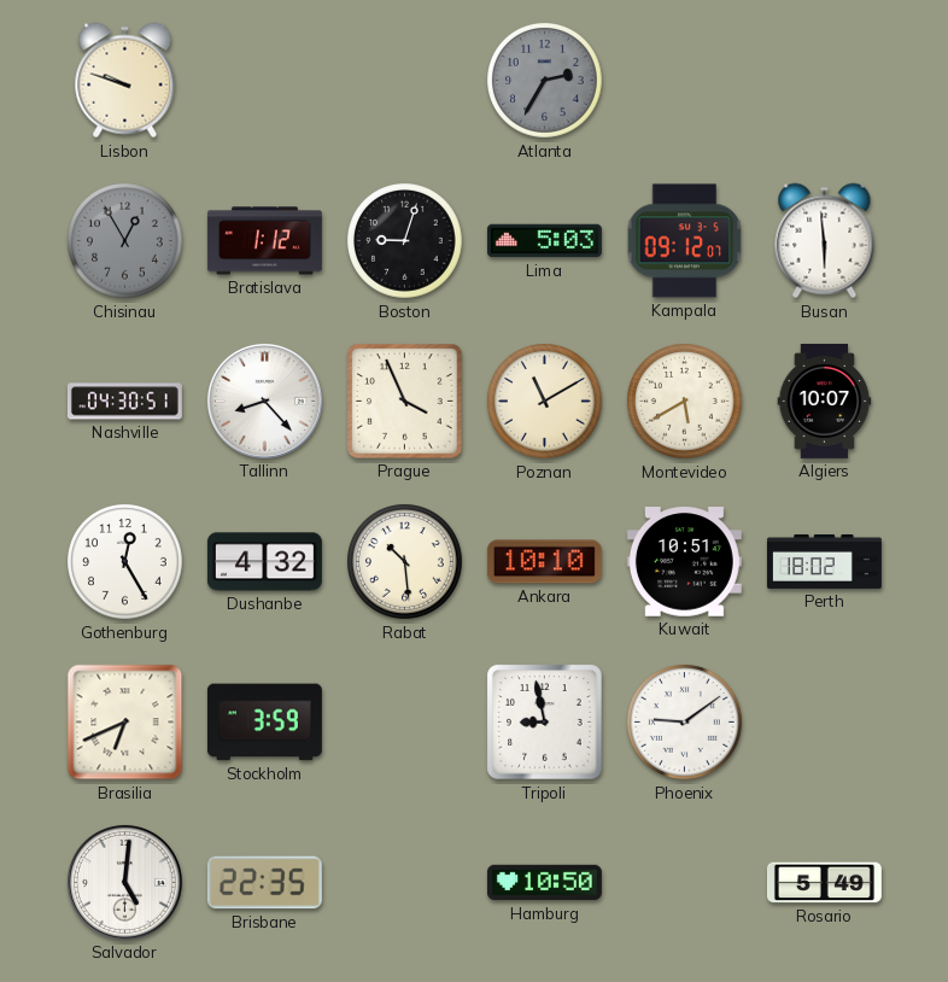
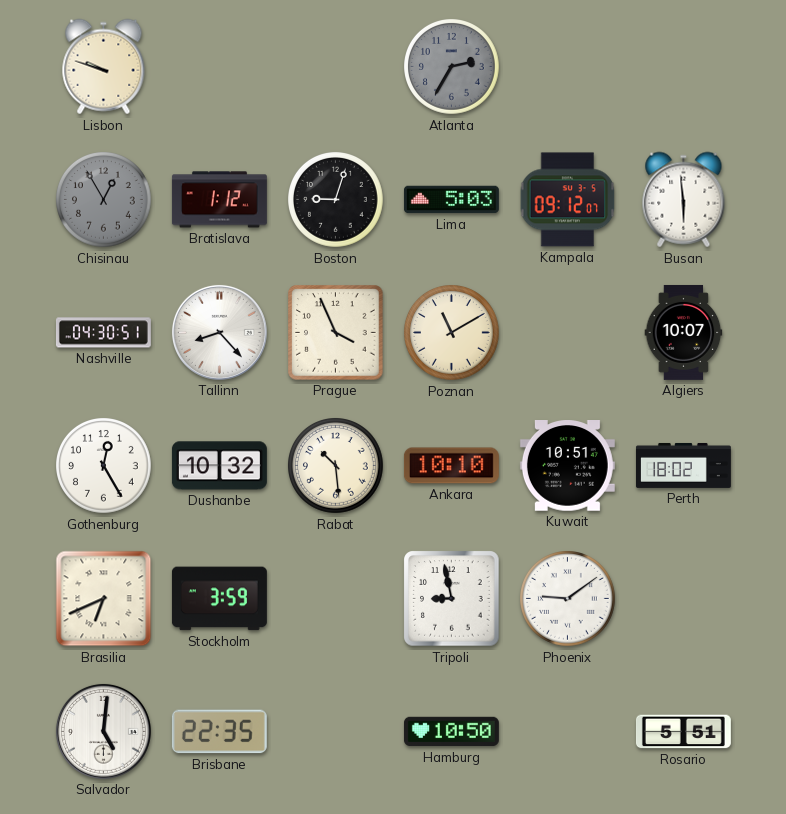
Montevideo: 5:40 -> none
Dushanbe: 4:32 -> 10:32
Rosario: 5:49 -> 5:51
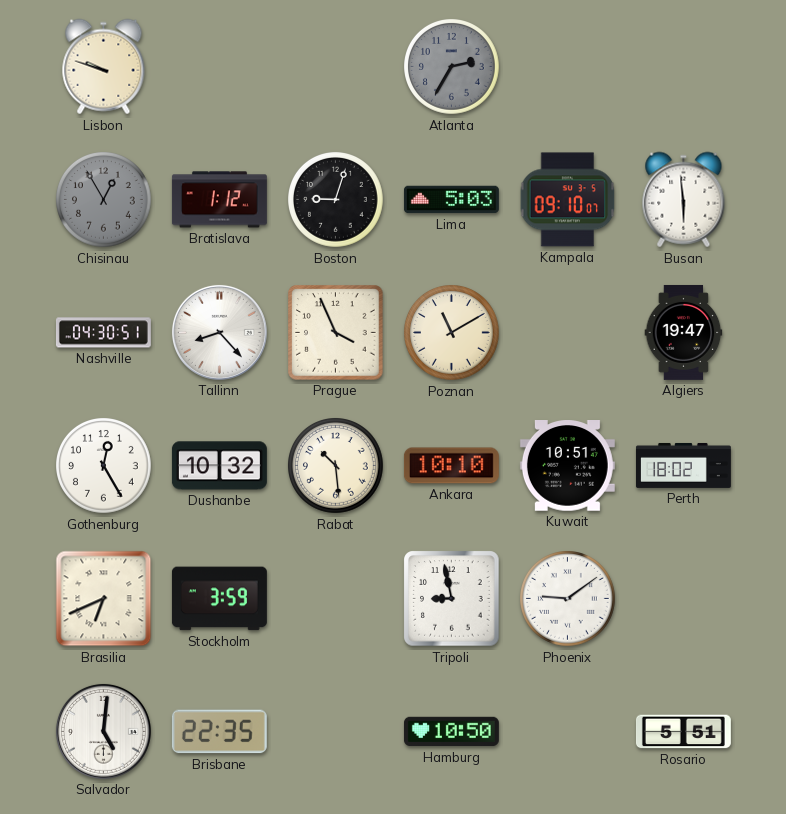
Kampala: 09:12 -> 09:10
Algiers: 10:07 -> 19:47
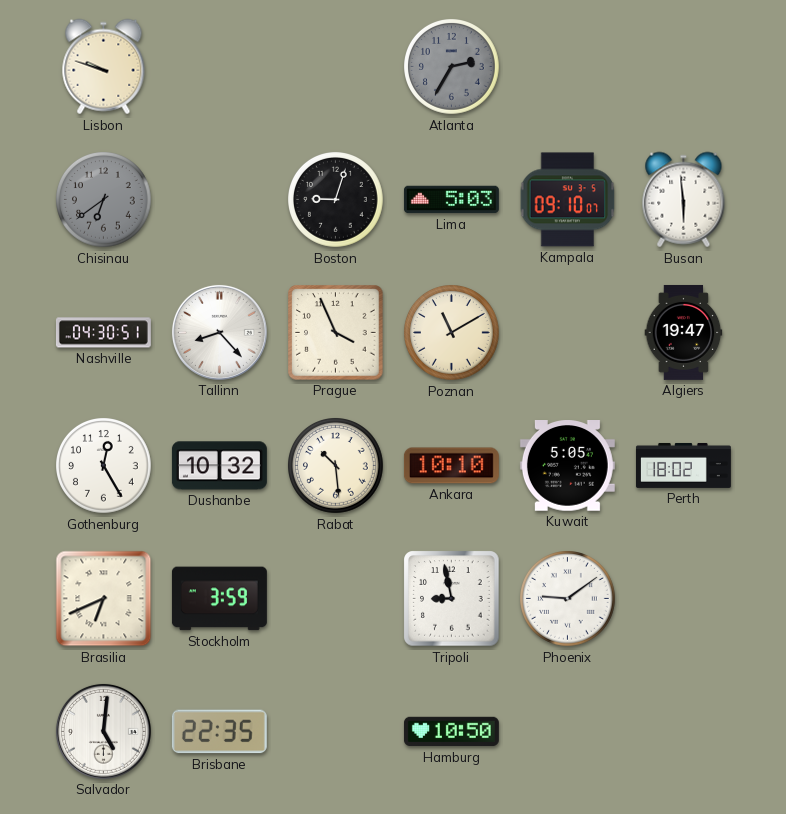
Chisinau: 12:55 -> 6:39
Bratislava: 1:12 -> none
Kuwait: 10:51 -> 5:05
Rosario: 5:51 -> none
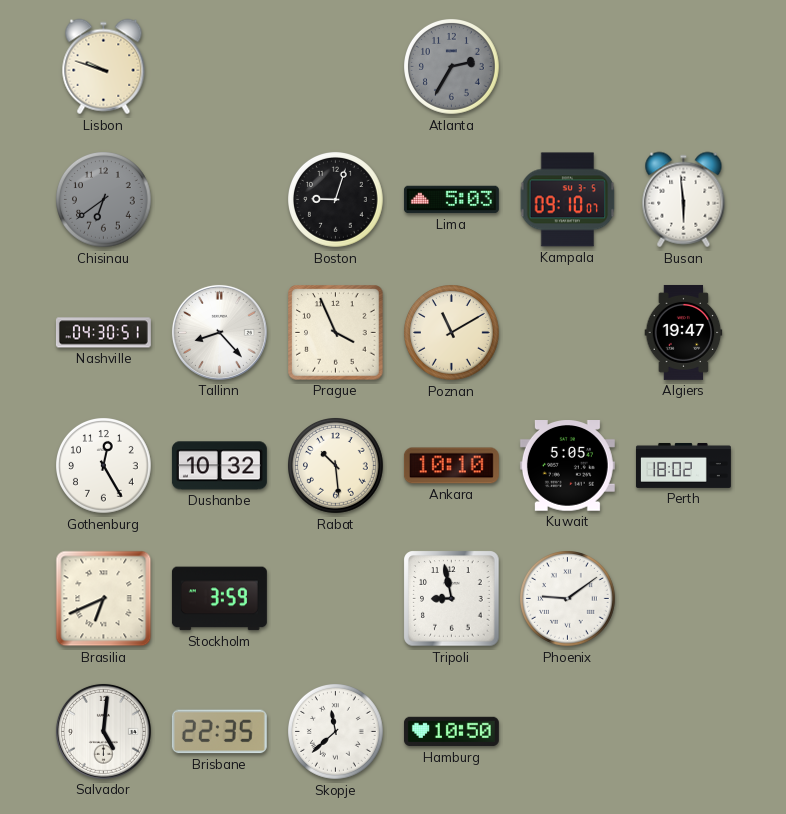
Skopje: none -> 11:38
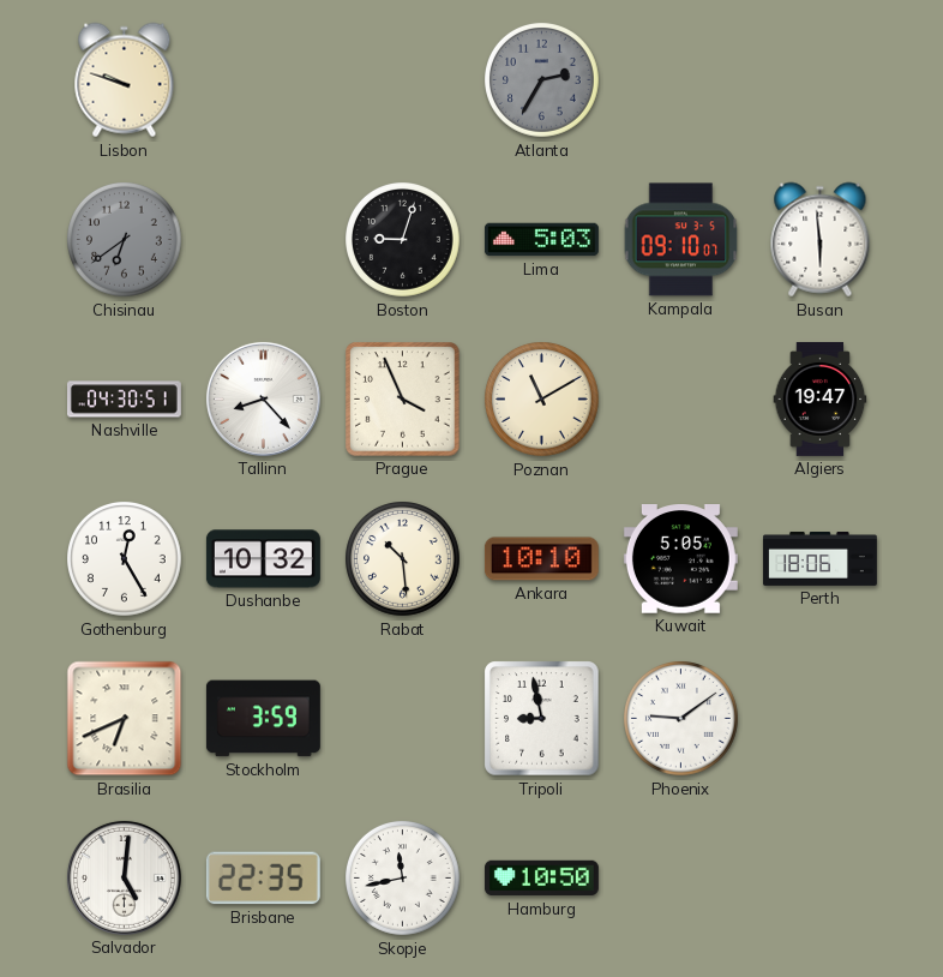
Perth: 18:02 -> 18:06
Skopje: 11:38 -> 11:43
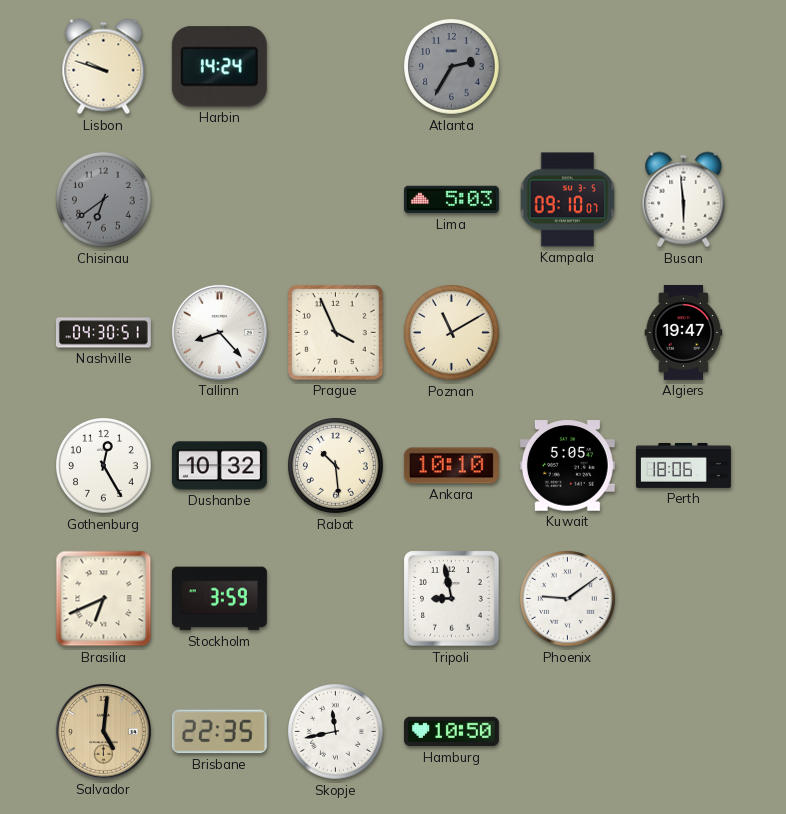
Harbin: none -> 14:24
Boston: 9:03 -> none
Salvador dial: white -> champagne
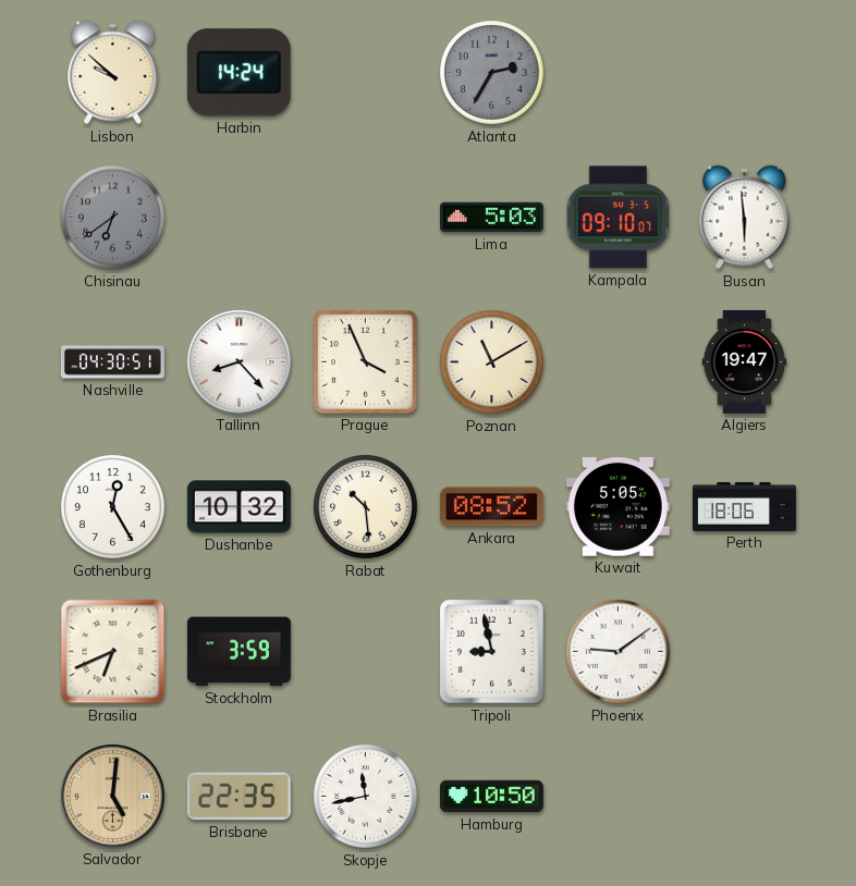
Lisbon: 9:48 -> 9:52
Ankara: 10:10 -> 08:52
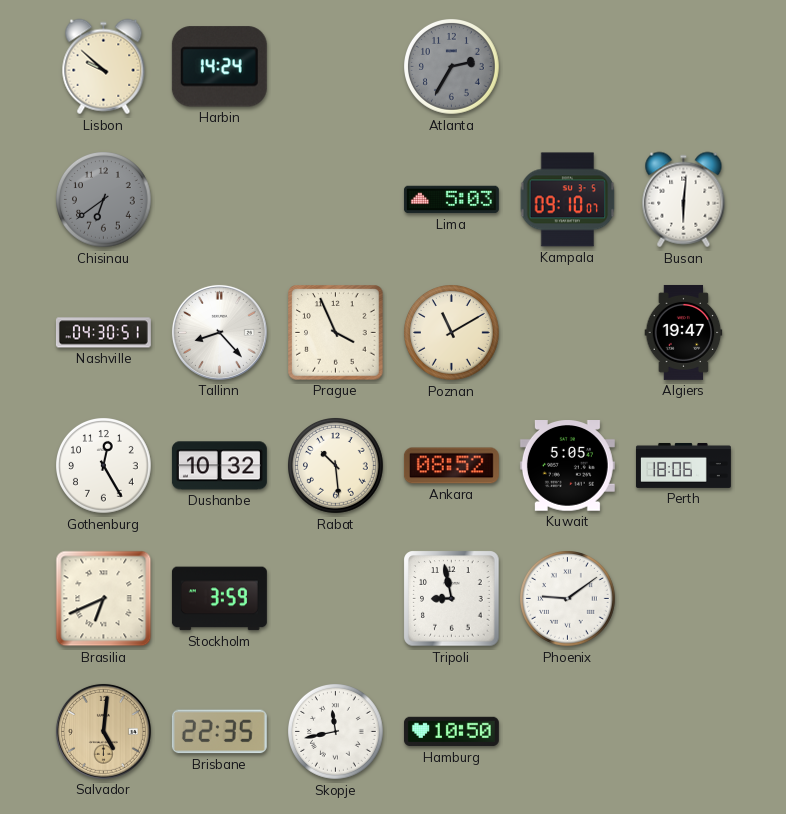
Busan: 5:59 -> 6:01
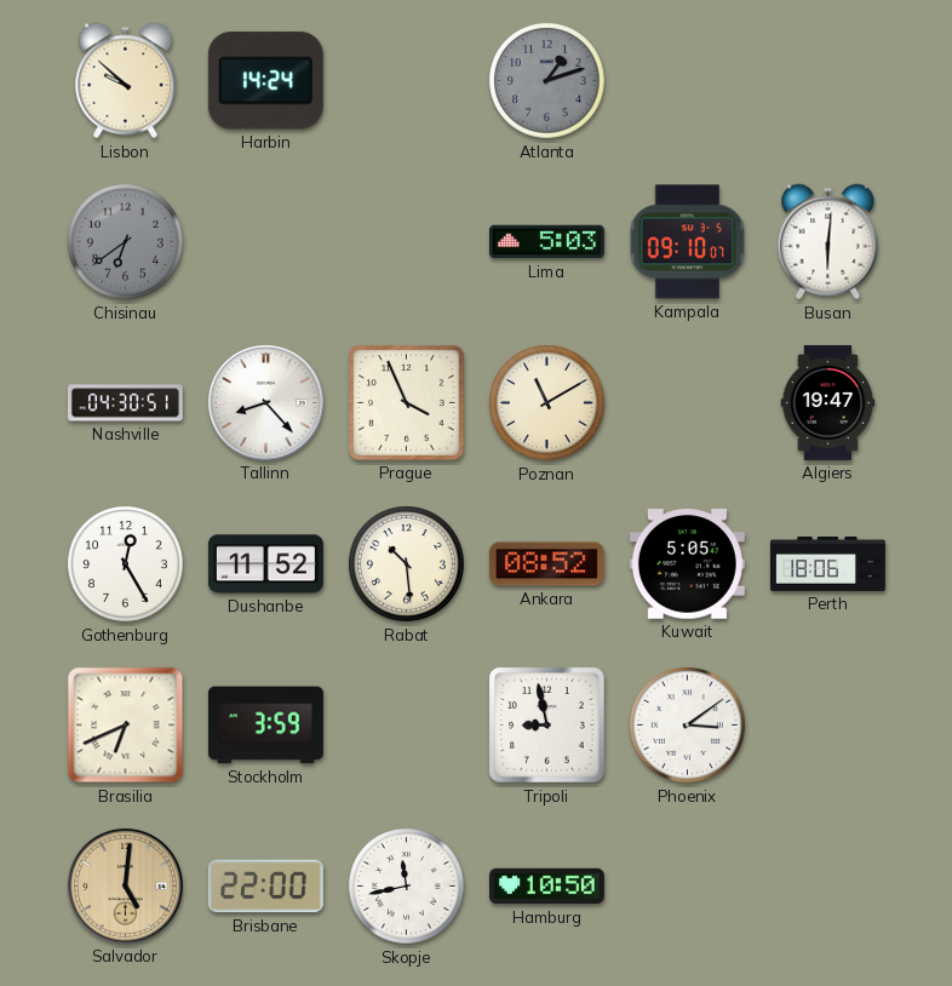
Atlanta: 2:35 -> 1:12
Dushanbe: 10:32 -> 11:52
Phoenix: 9:09 -> 3:09
Brisbane: 22:35 -> 22:00
